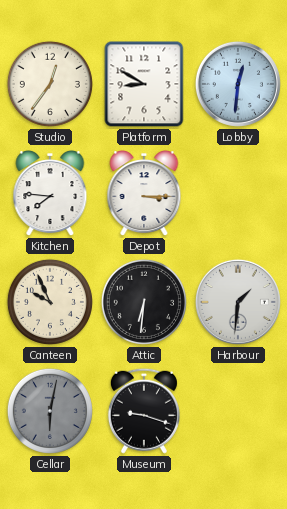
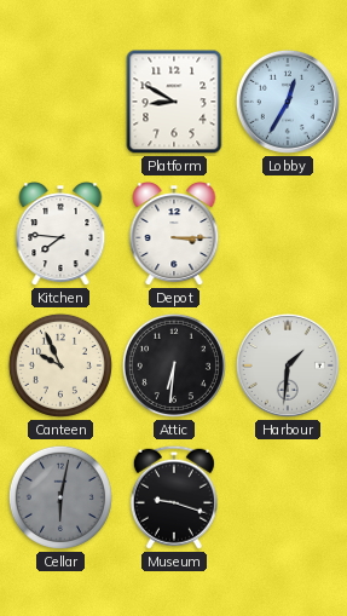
Studio: 12:36 -> none
Lobby: 12:31 -> 12:35
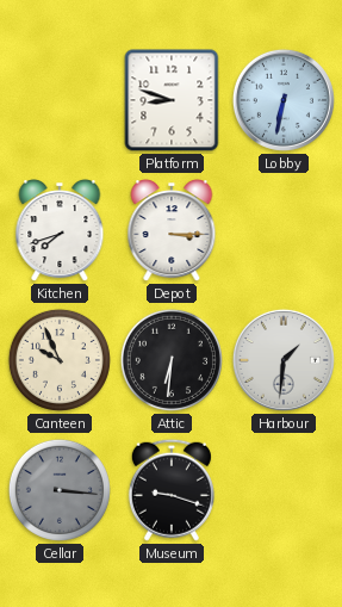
Platform: 8:50 -> 8:48
Lobby: 12:35 -> 6:32
Kitchen: 7:46 -> 7:42
Cellar: 6:02 -> 3:16
